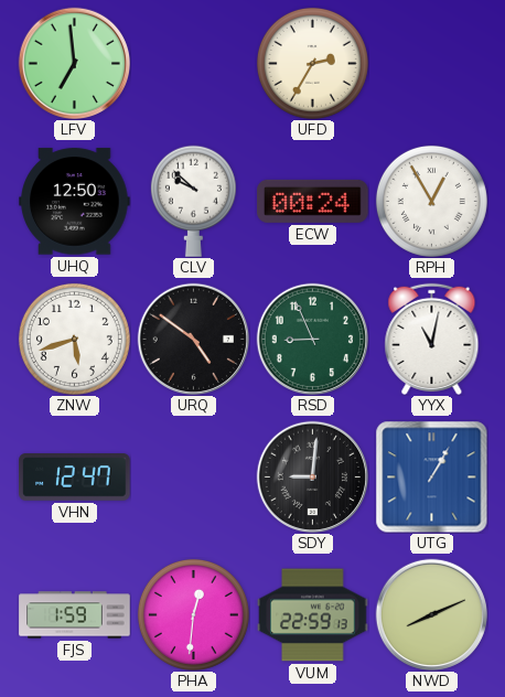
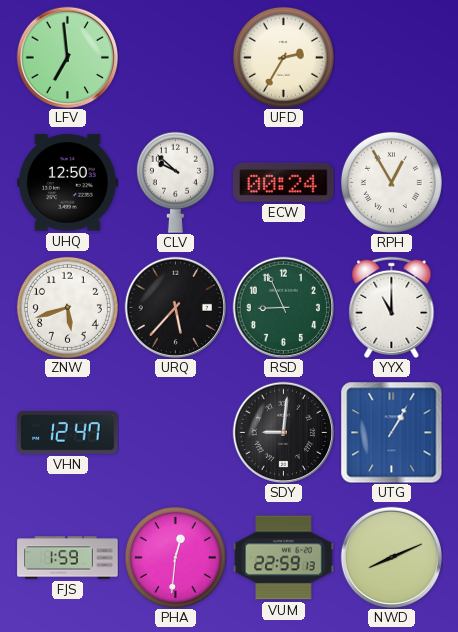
URQ: 4:51 -> 5:37
YYX: 11:02 -> 11:00
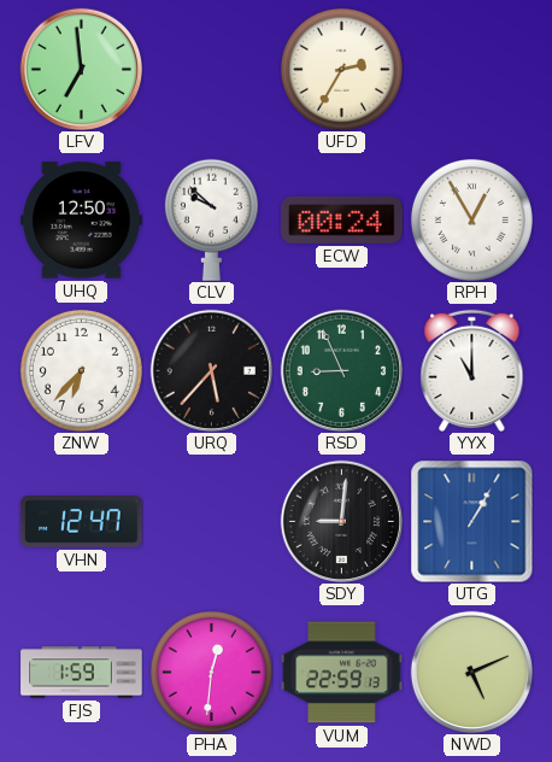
ZNW: 5:42 -> 6:37
NWD: 8:11 -> 5:11
